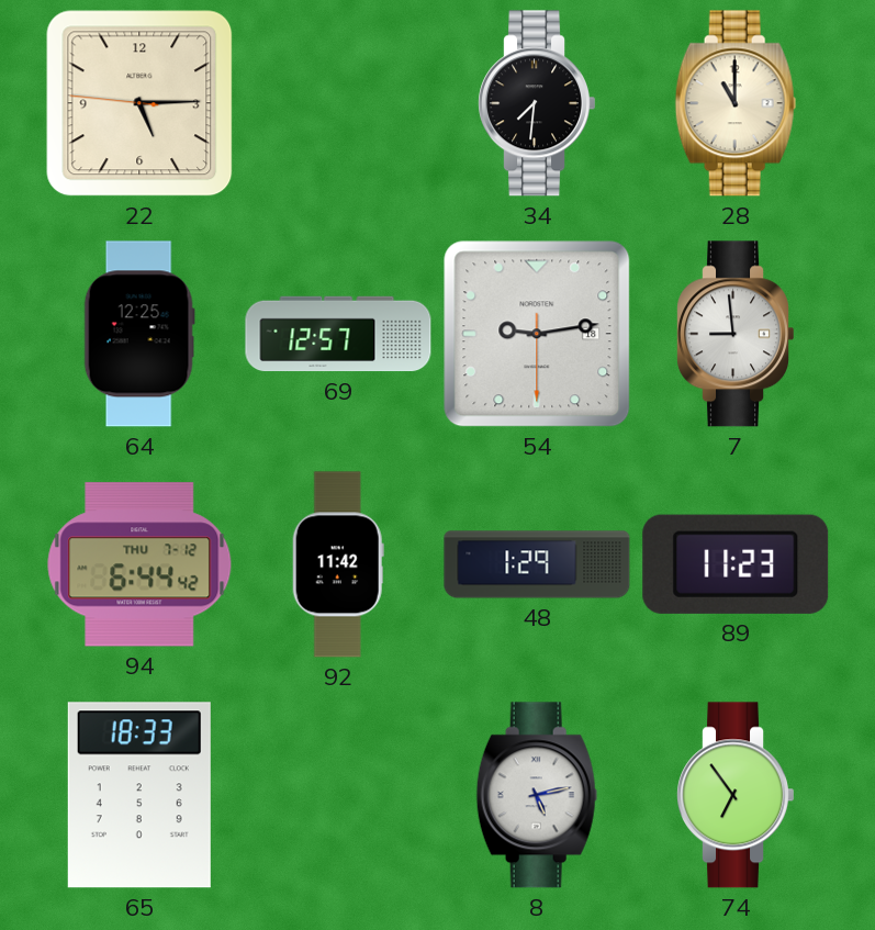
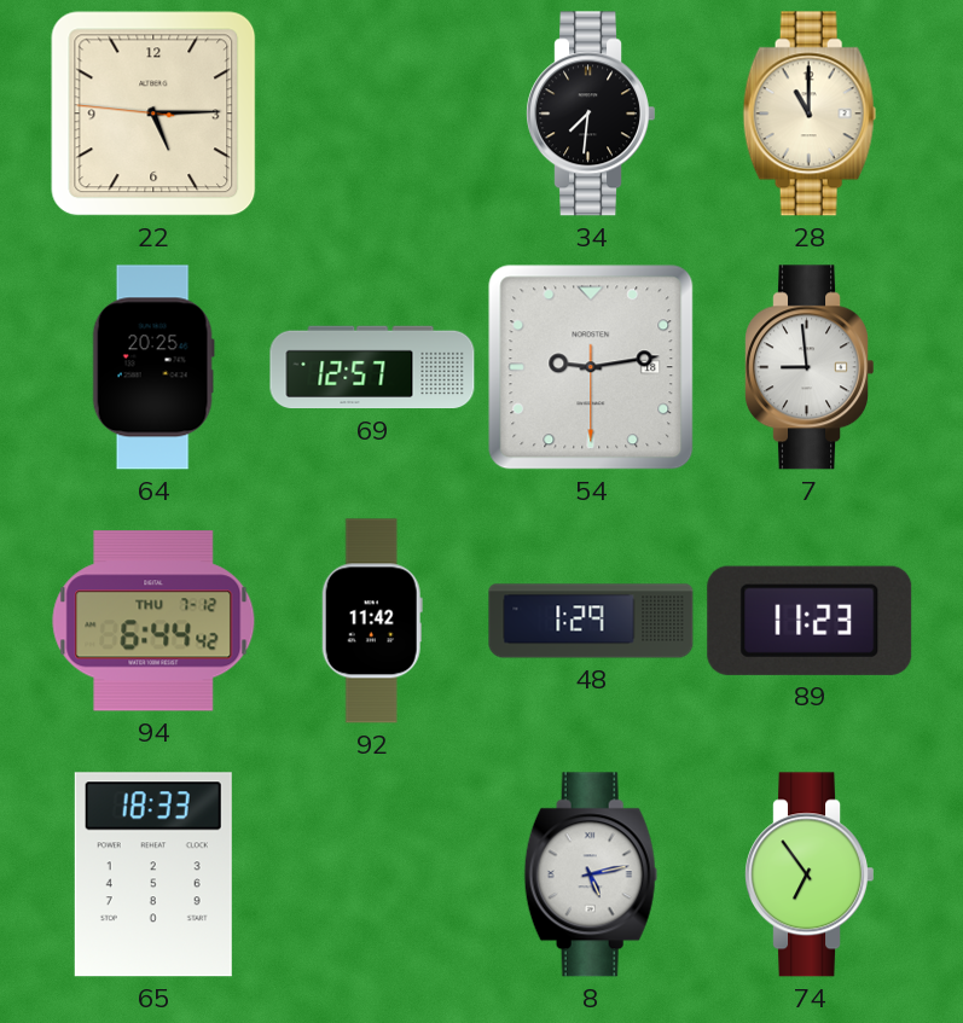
64: 12:25 -> 20:25
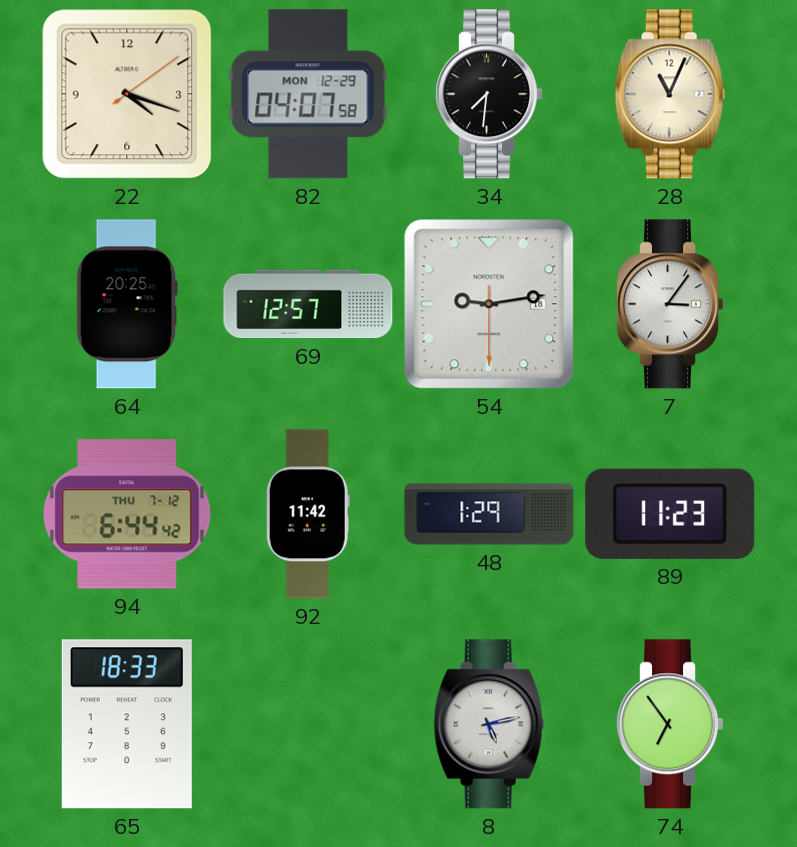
22: 5:14 -> 4:18
82: none -> 04:07
28: 11:00 -> 11:04
7: 8:59 -> 3:06
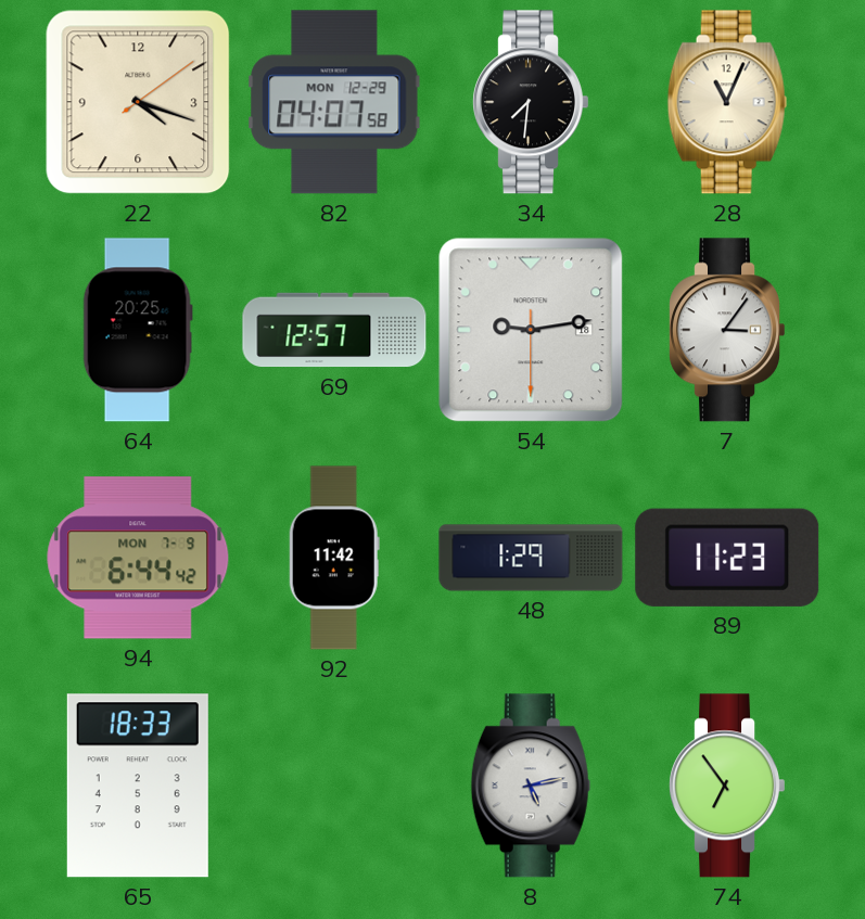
94 date: THU 7-12 -> MON 7-9
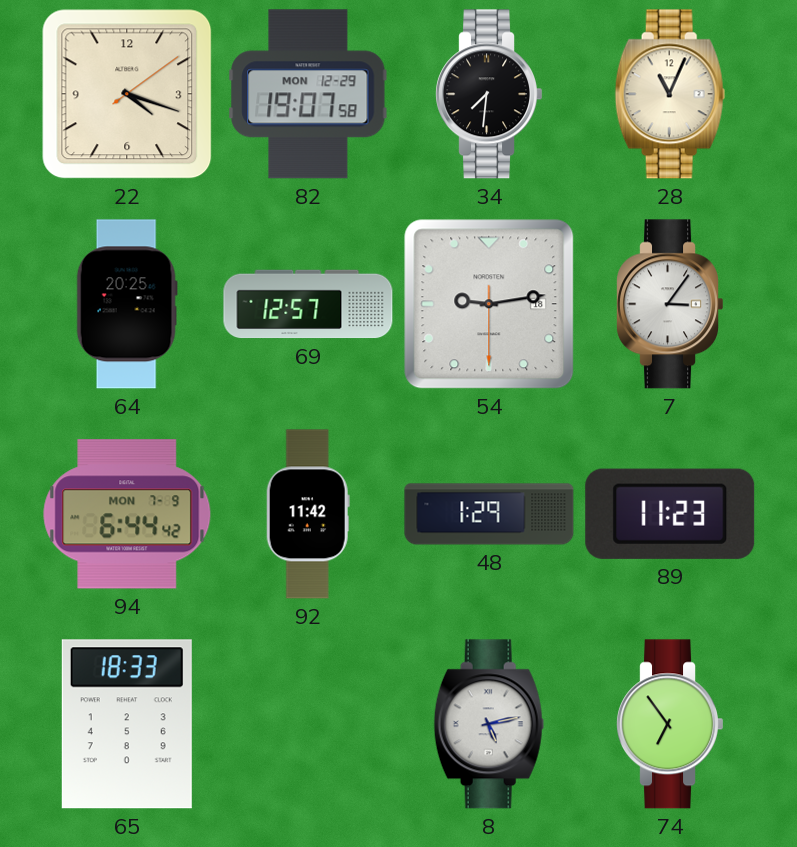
82: 04:07 -> 19:07
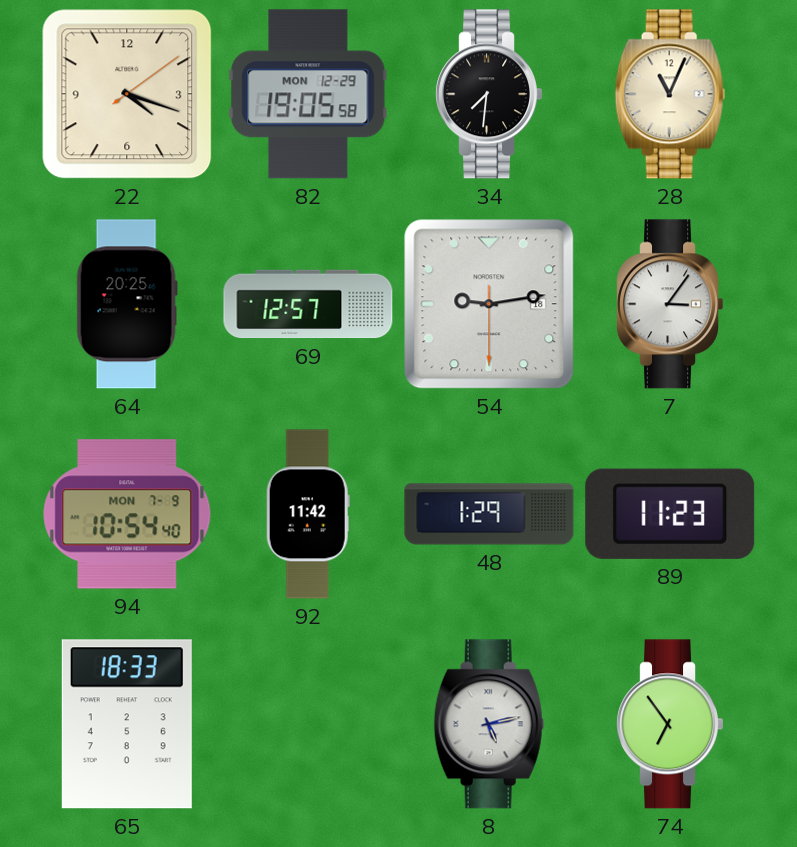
82: 19:07 -> 19:05
94: 6:44 -> 10:54
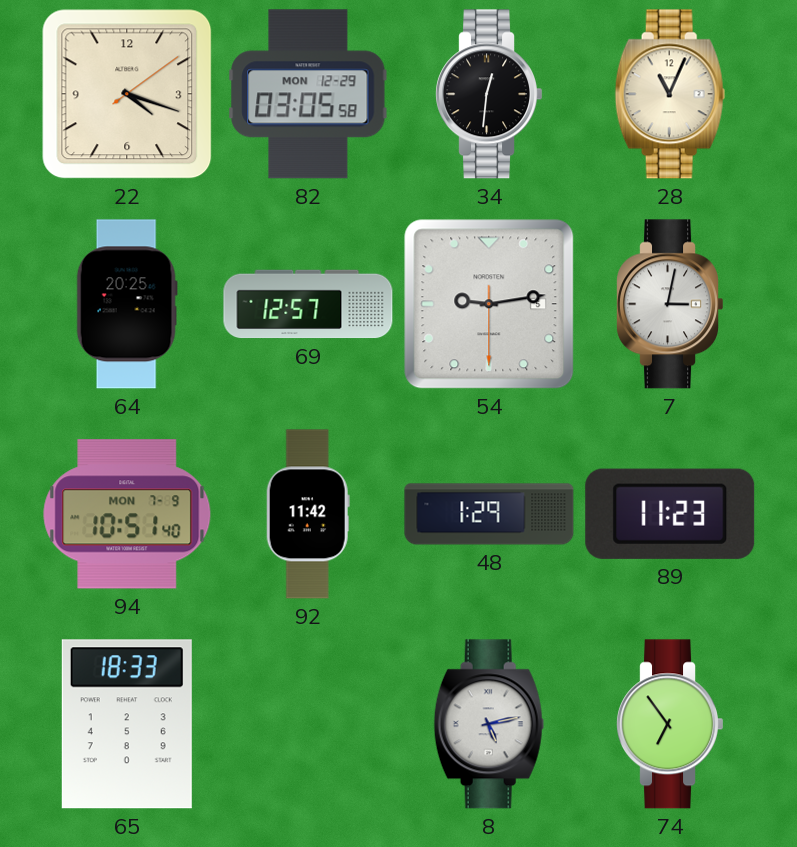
82: 19:05 -> 03:05
34: 7:31 -> 12:31
54 date: 18 -> 5
7: 3:06 -> 3:02
94: 10:54 -> 10:51
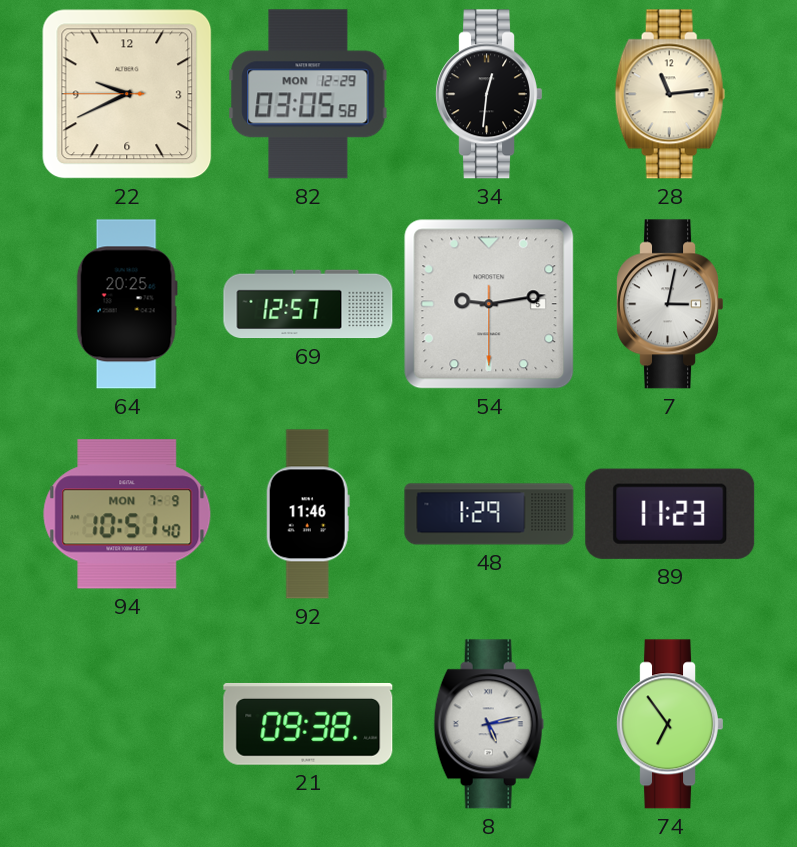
22: 4:18 -> 9:40
28: 11:04 -> 11:14
92: 11:42 -> 11:46
65: 18:33 -> none
21: none -> 09:38
